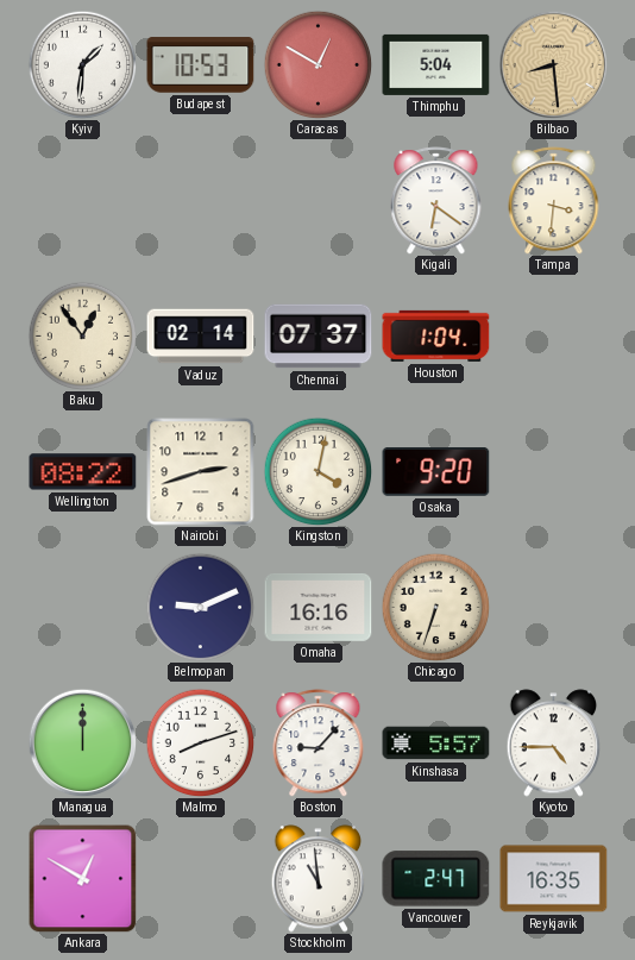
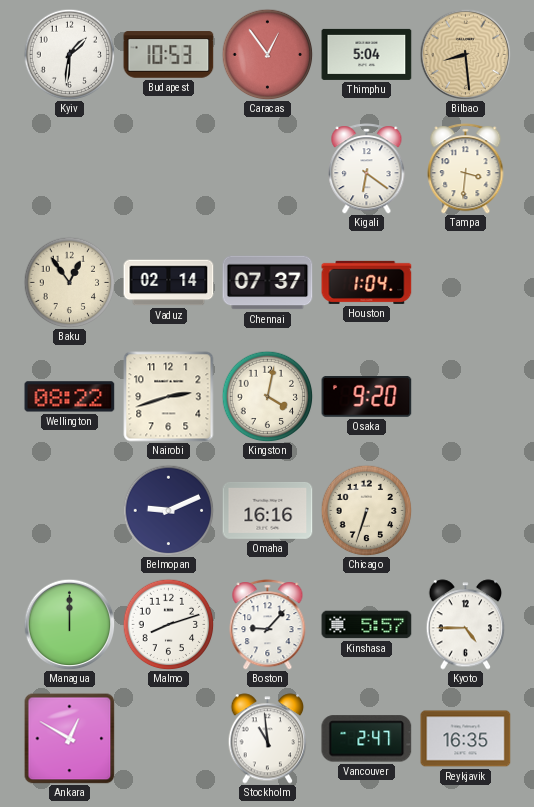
Caracas: 12:50 -> 12:54
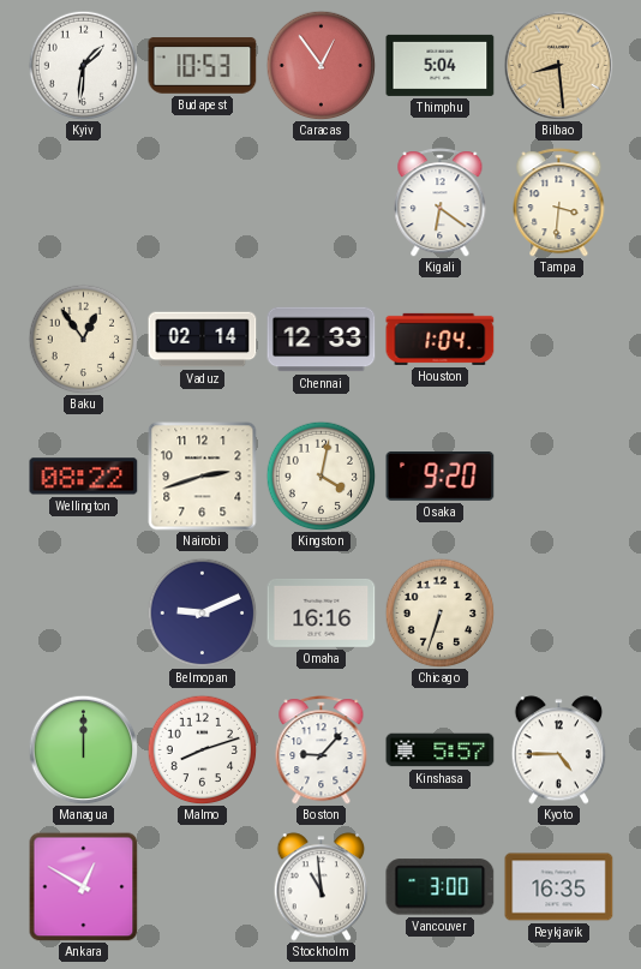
Chennai: 07:37 -> 12:33
Vancouver: 2:47 -> 3:00
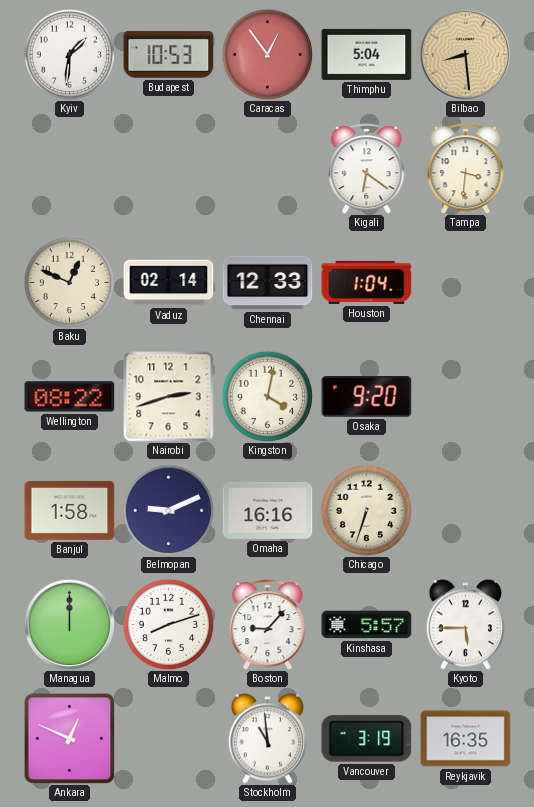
Baku: 12:54 -> 12:49
Banjul: none -> 1:58
Kyoto: 4:45 -> 5:45
Ankara: 12:50 -> 12:49
Vancouver: 3:00 -> 3:19
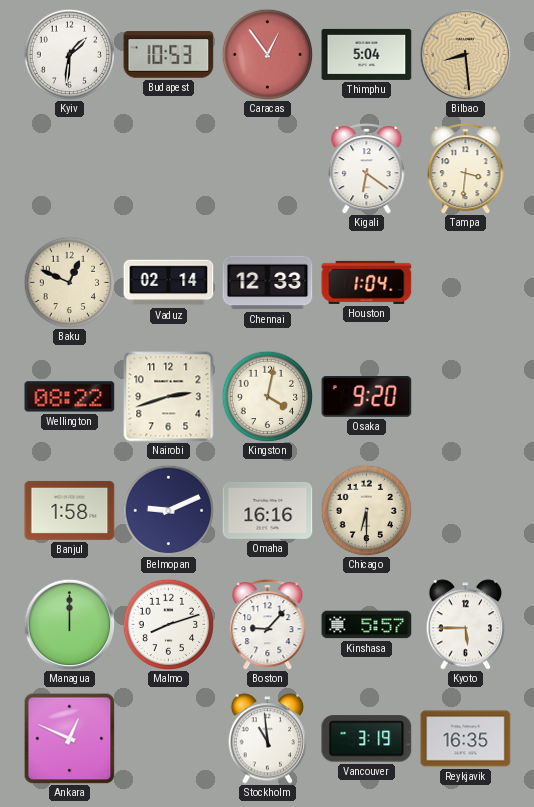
Chicago: 6:33 -> 6:30
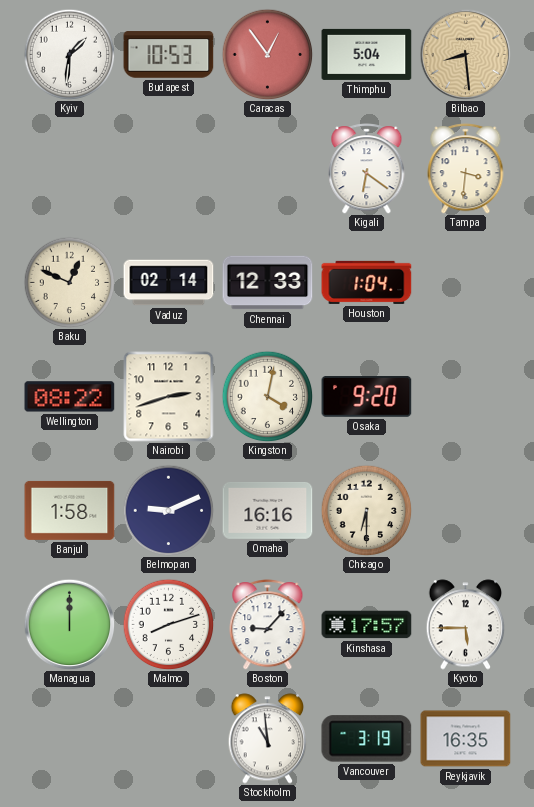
Kinshasa: 5:57 -> 17:57
Ankara: 12:49 -> none
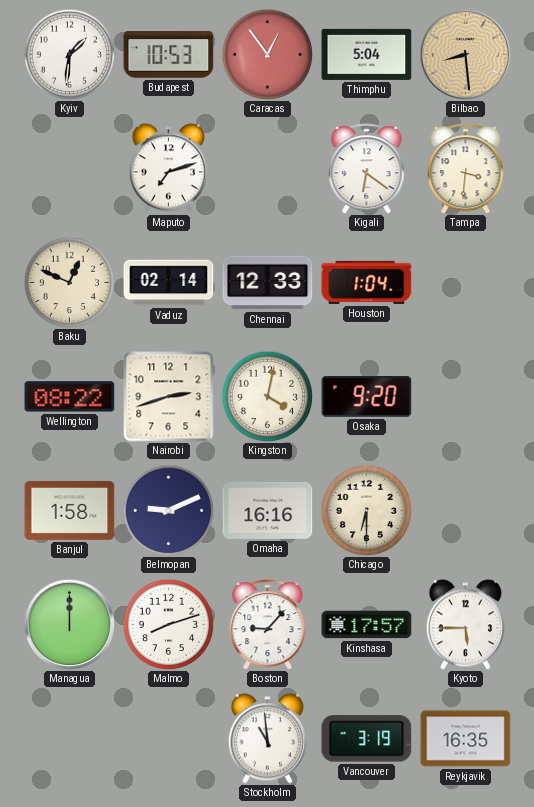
Maputo: none -> 7:12
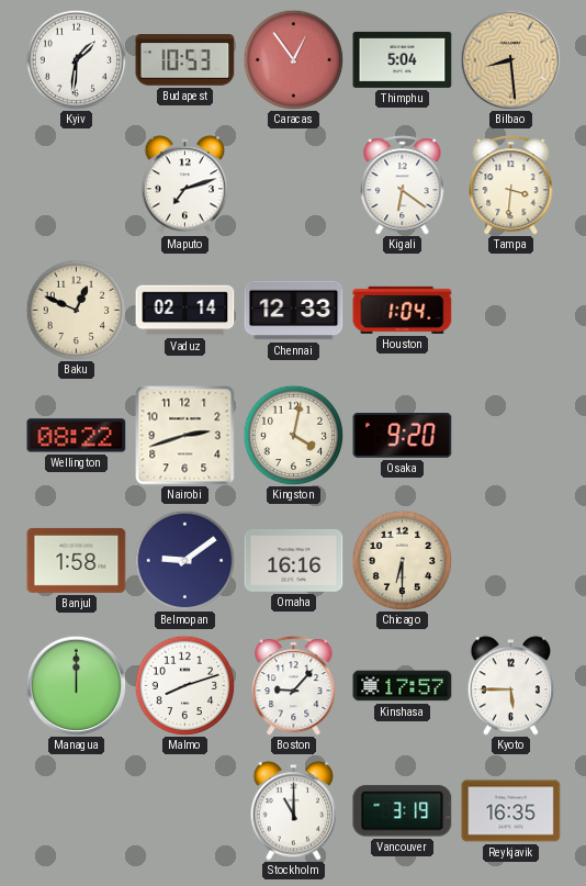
Belmopan: 9:11 -> 9:09
Stockholm: 10:59 -> 11:00
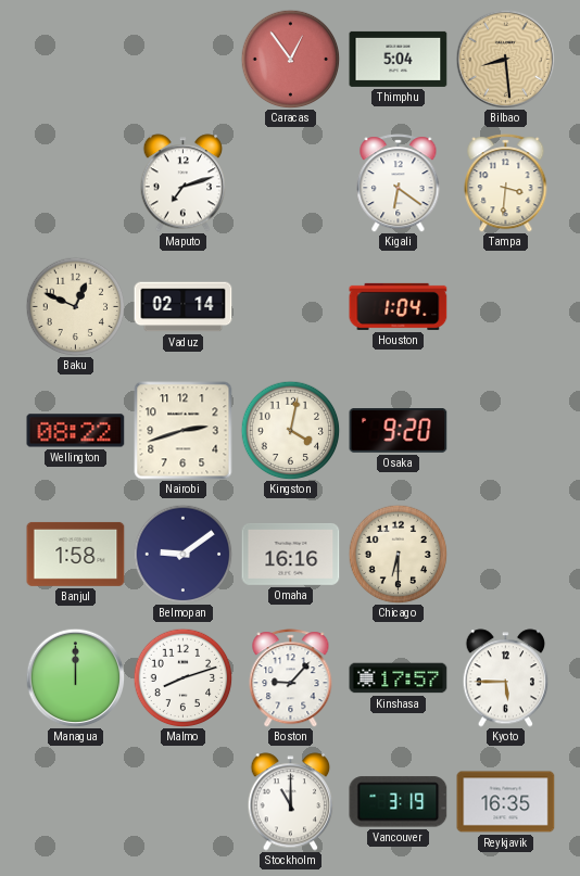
Kyiv: 1:31 -> none
Budapest: 10:53 -> none
Chennai: 12:33 -> none
